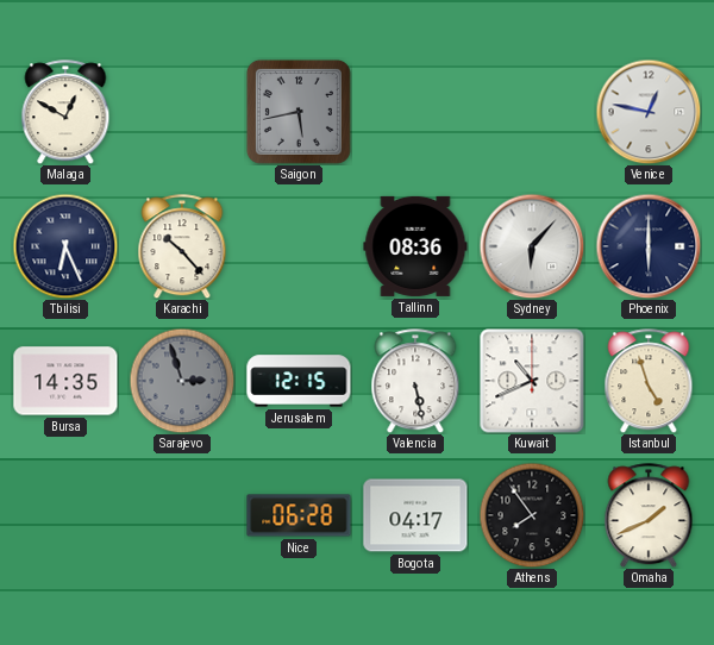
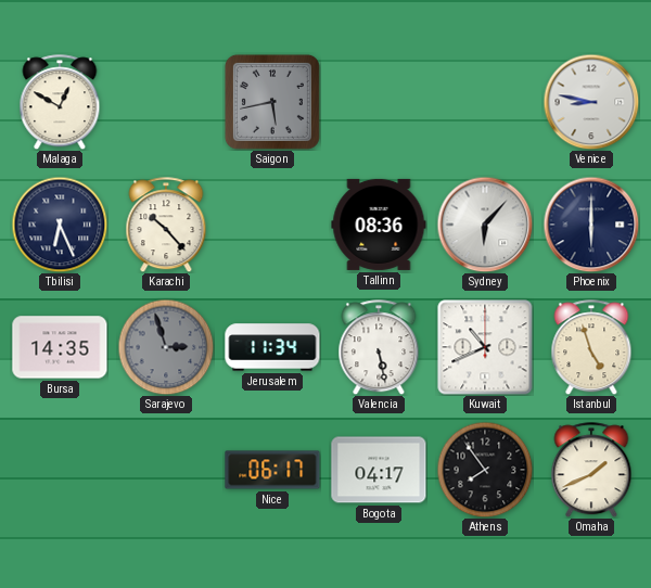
Venice: 12:47 -> 8:47
Jerusalem: 12:15 -> 11:34
Nice: 06:28 -> 06:17
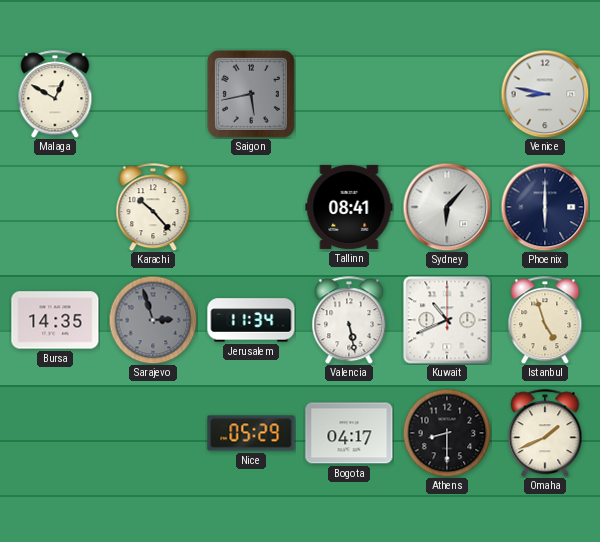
Tbilisi: 6:26 -> none
Tallinn: 08:36 -> 08:41
Nice: 06:17 -> 05:29
Athens: 7:54 -> 8:30
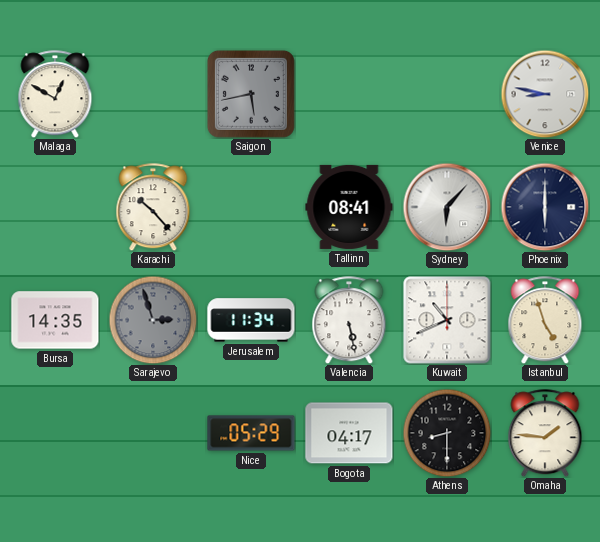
Omaha: 1:41 -> 1:46
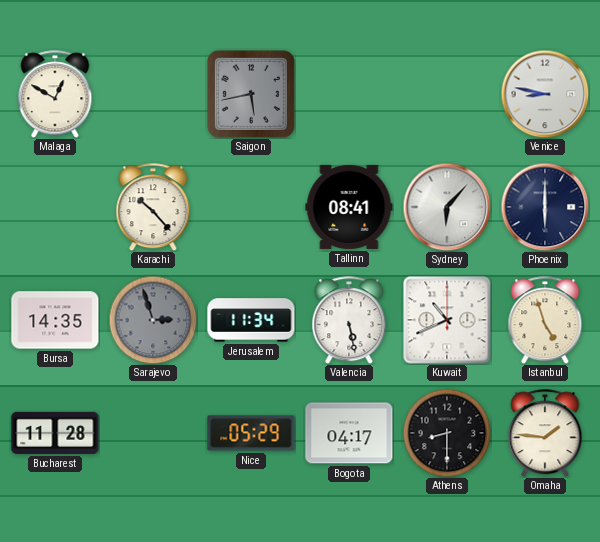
Bucharest: none -> 11:28
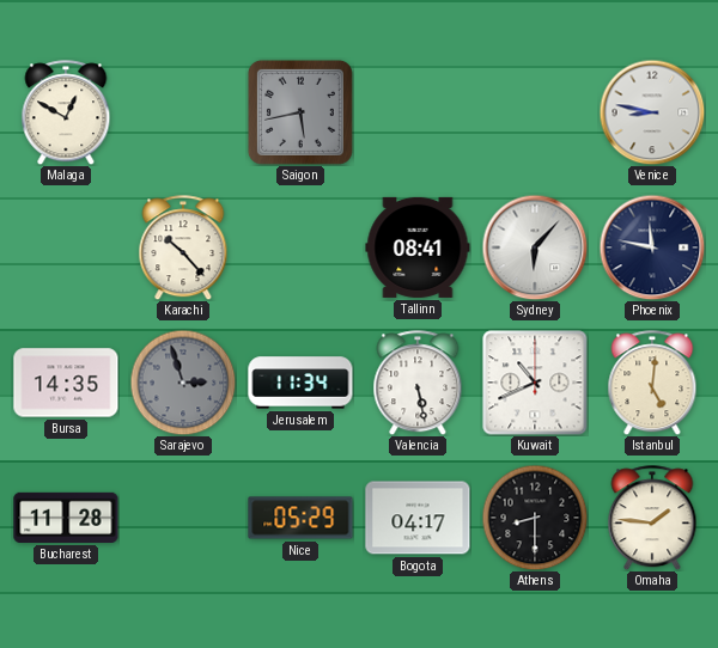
Phoenix: 6:00 -> 11:47
Istanbul: 4:57 -> 5:01
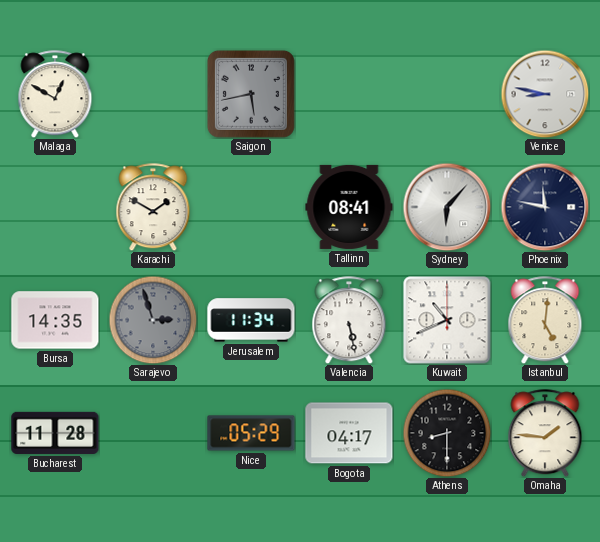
Karachi: 10:23 -> 1:50
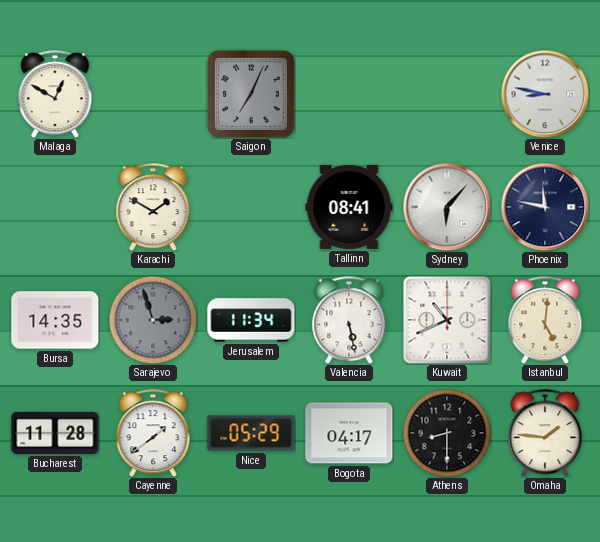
Saigon: 5:43 -> 7:04
Cayenne: none -> 1:39
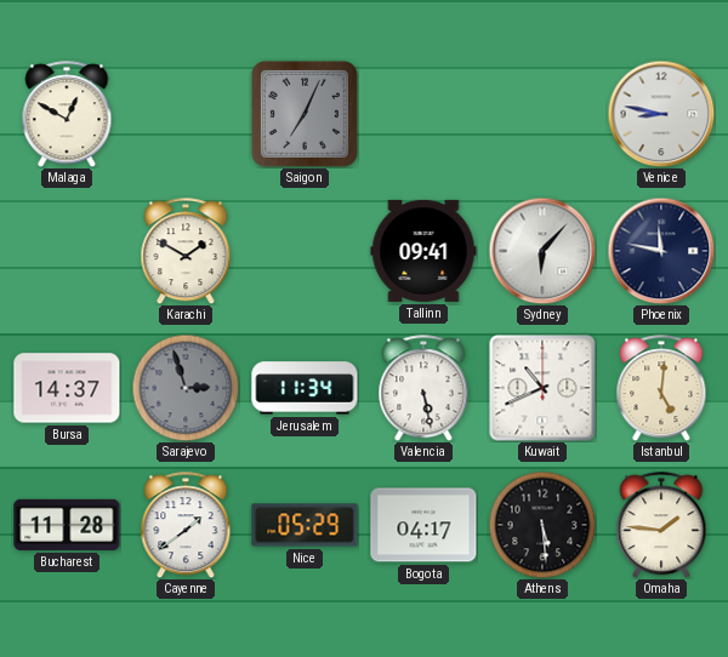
Tallinn: 08:41 -> 09:41
Bursa: 14:35 -> 14:37
Athens: 8:30 -> 5:29
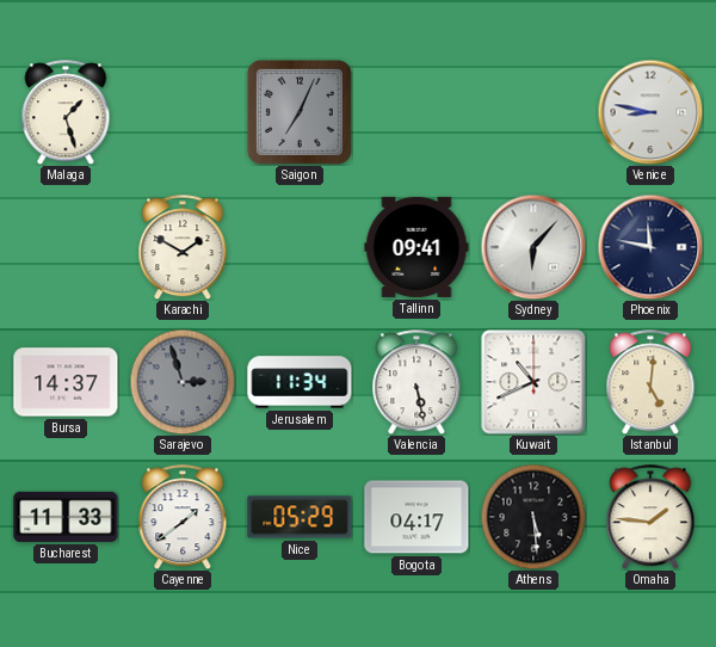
Malaga: 12:50 -> 1:27
Bucharest: 11:28 -> 11:33
